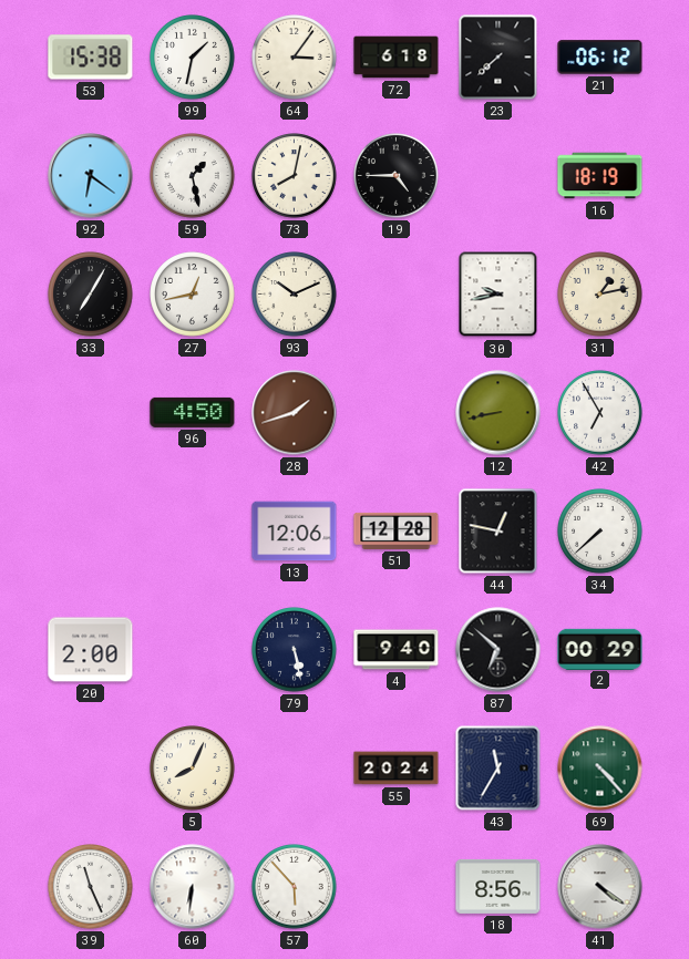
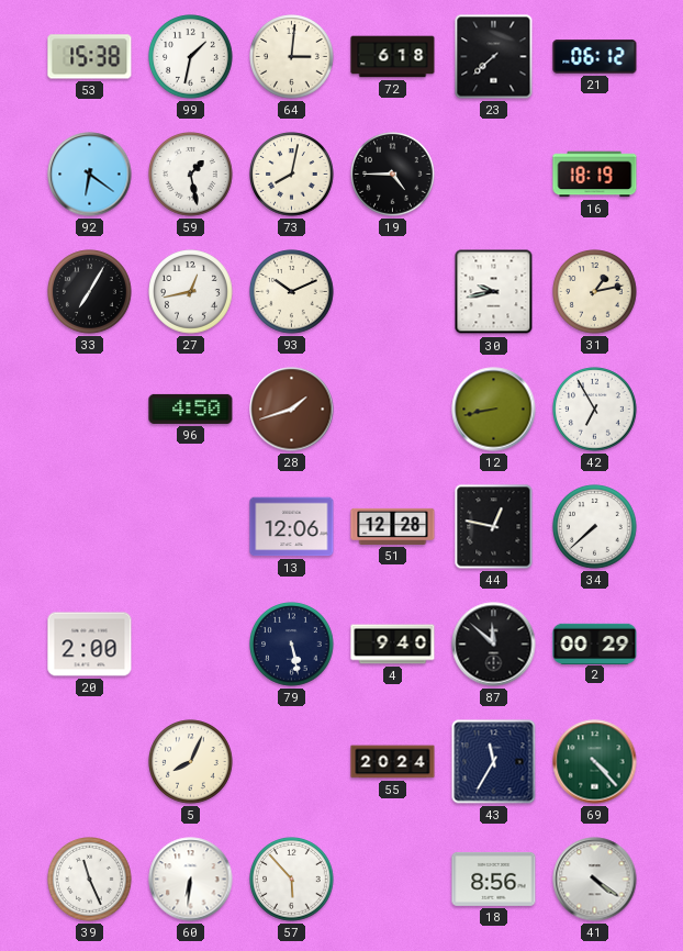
64: 3:06 -> 3:01
87: 6:52 -> 11:52
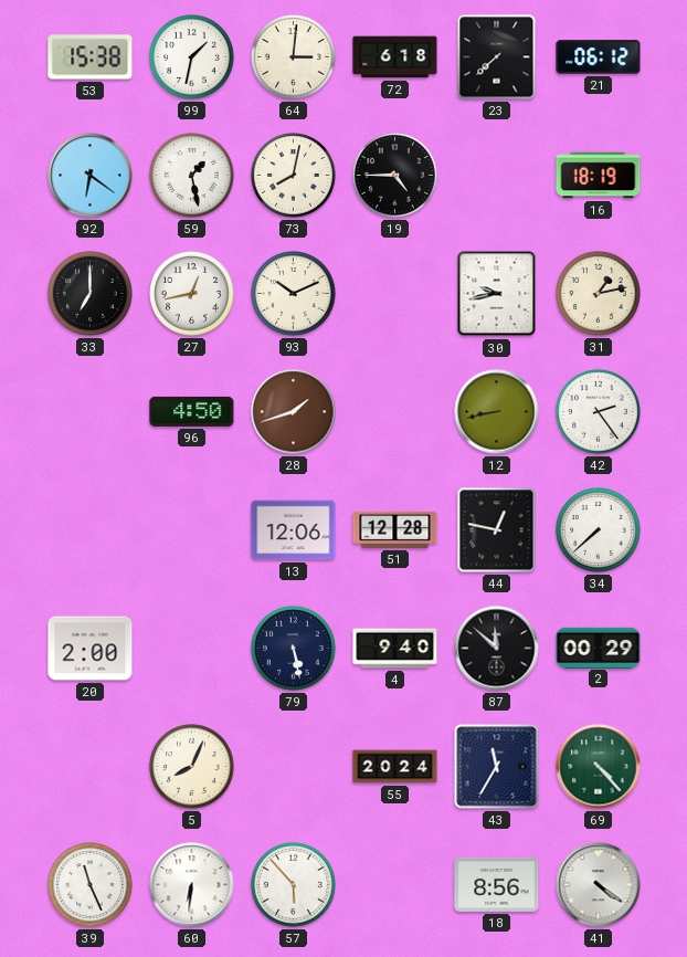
33: 7:05 -> 7:00
42: 6:55 -> 2:24
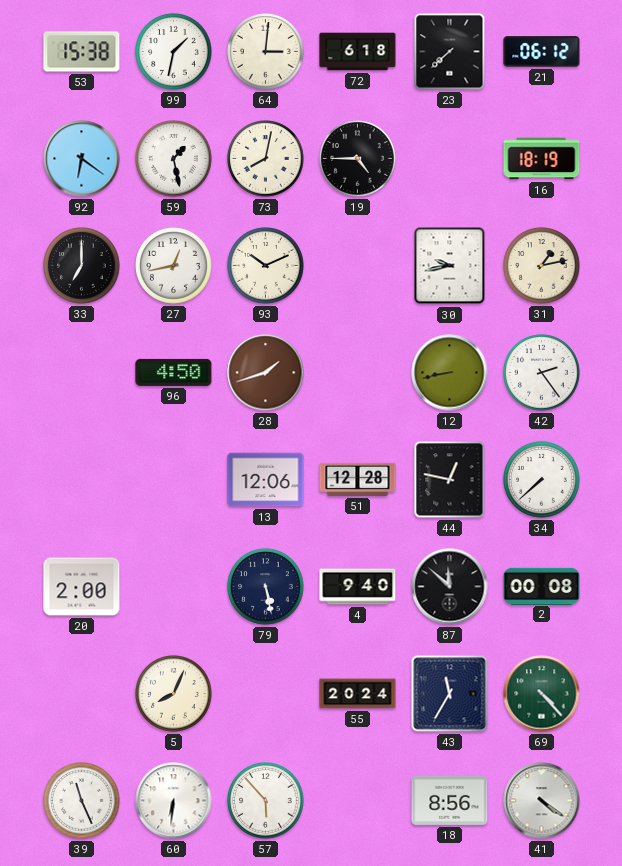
2: 00:29 -> 00:08
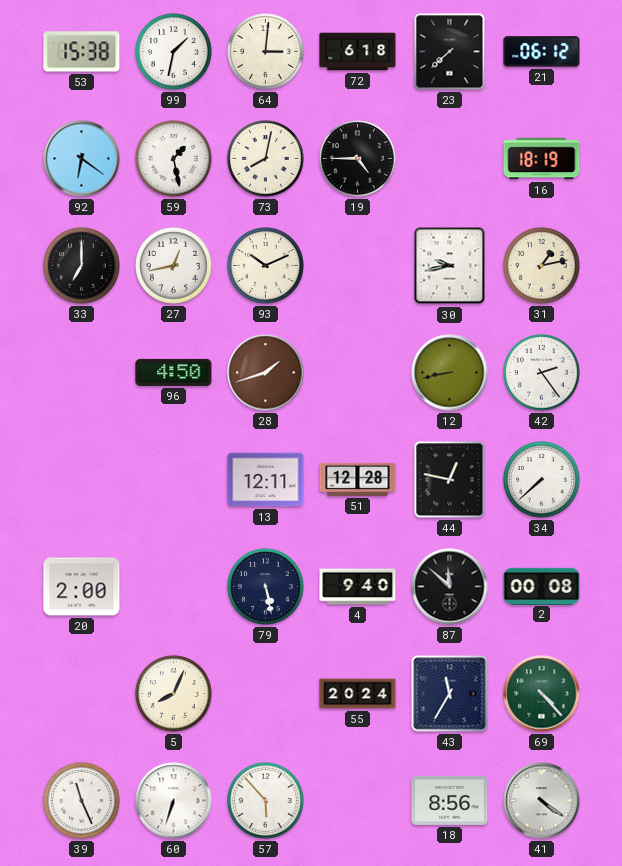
13: 12:06 -> 12:11
60: 6:31 -> 6:33
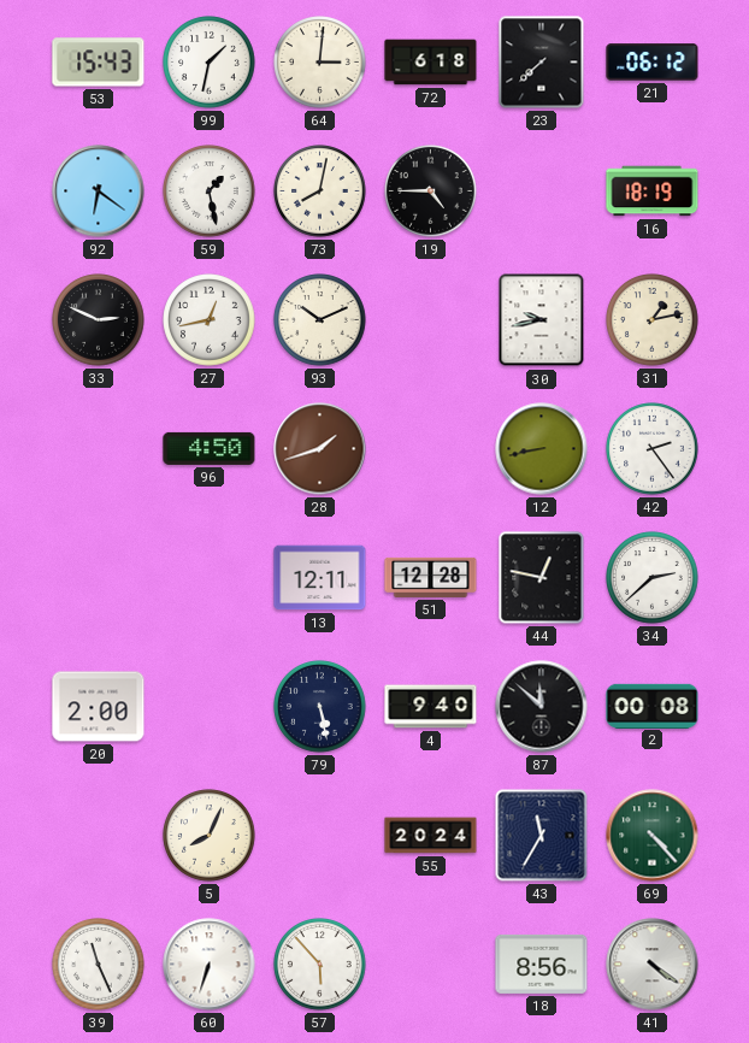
53: 15:38 -> 15:43
33: 7:00 -> 2:49
34: 7:38 -> 2:38
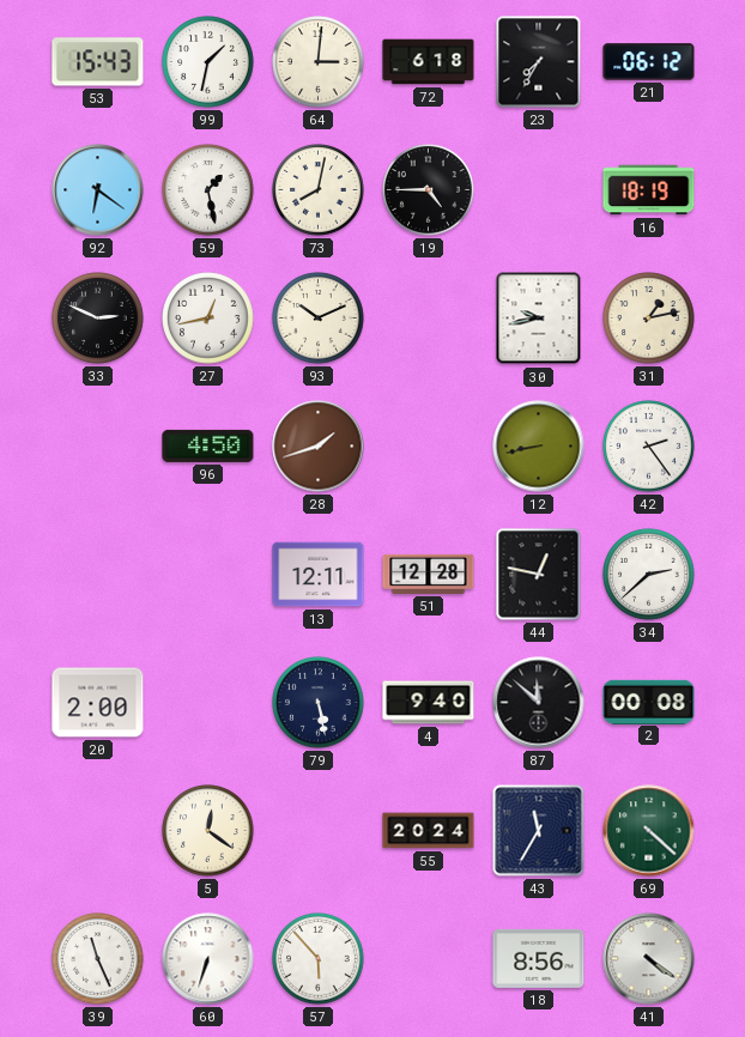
23: 7:38 -> 7:35
5: 8:04 -> 12:21
69: 4:23 -> 4:22
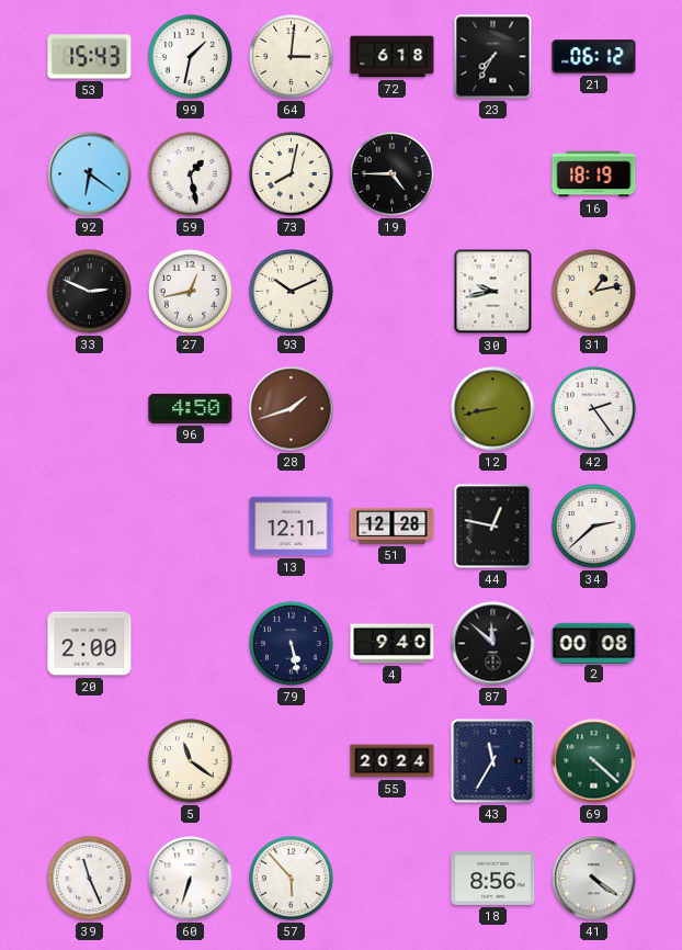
5: 12:21 -> 11:21
